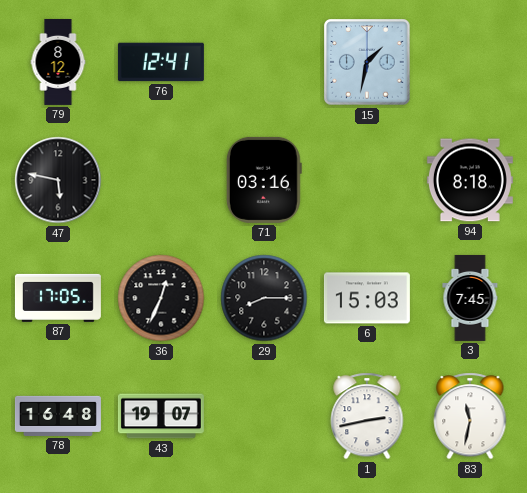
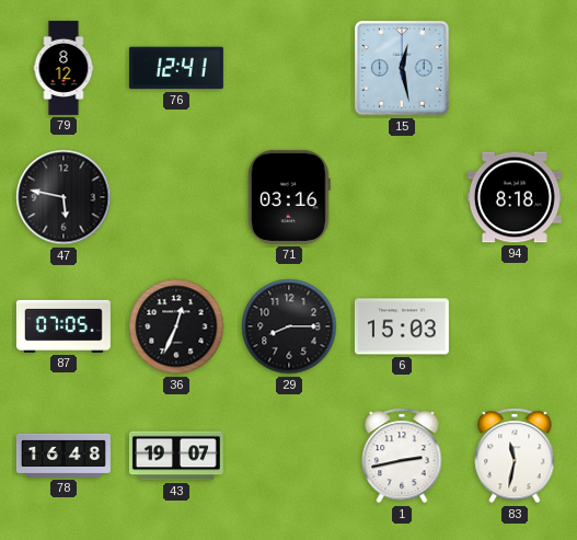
15: 1:32 -> 12:28
87: 17:05 -> 07:05
3: 7:45 -> none
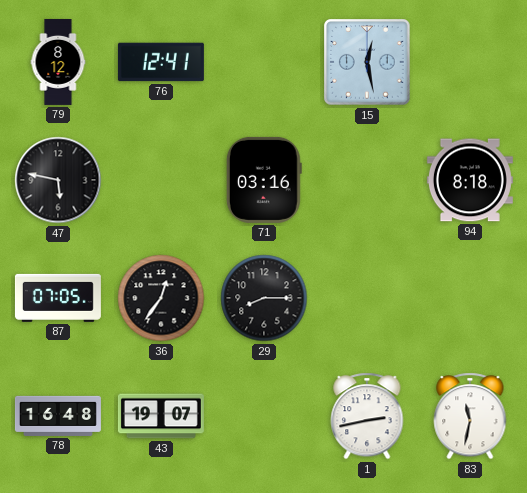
36: 12:34 -> 12:36
6: 15:03 -> none
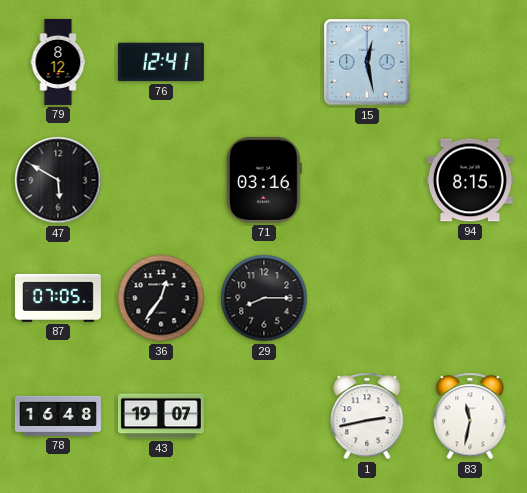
47: 5:47 -> 5:50
94: 8:18 -> 8:15
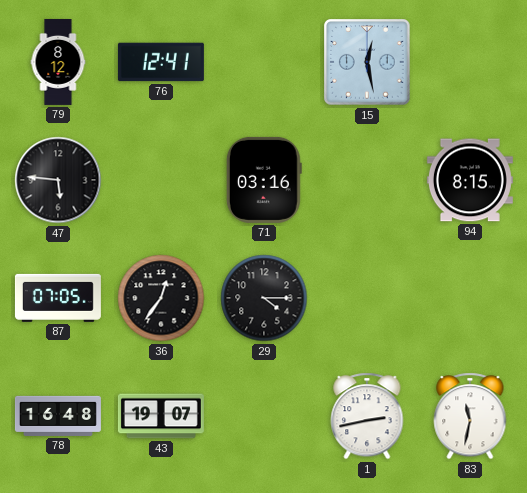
47: 5:50 -> 5:46
29: 8:15 -> 4:15
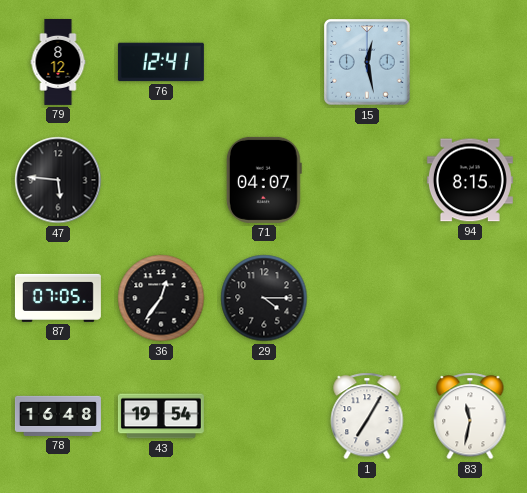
71: 03:16 -> 04:07
43: 19:07 -> 19:54
1: 2:43 -> 7:05
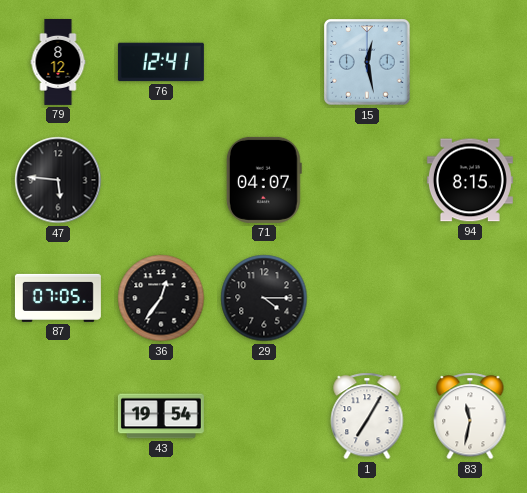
78: 16:48 -> none
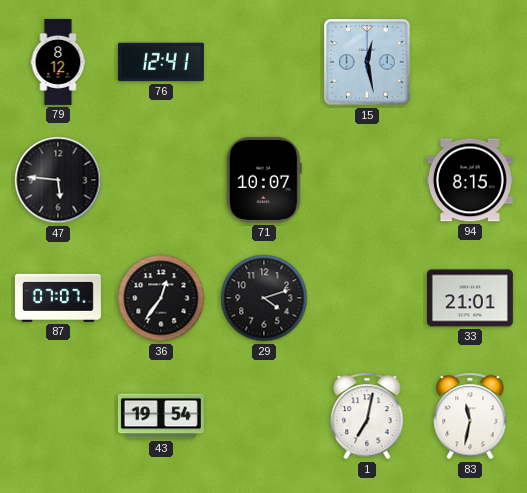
71: 04:07 -> 10:07
87: 07:05 -> 07:07
29: 4:15 -> 4:12
33: none -> 21:01
1: 7:05 -> 7:02
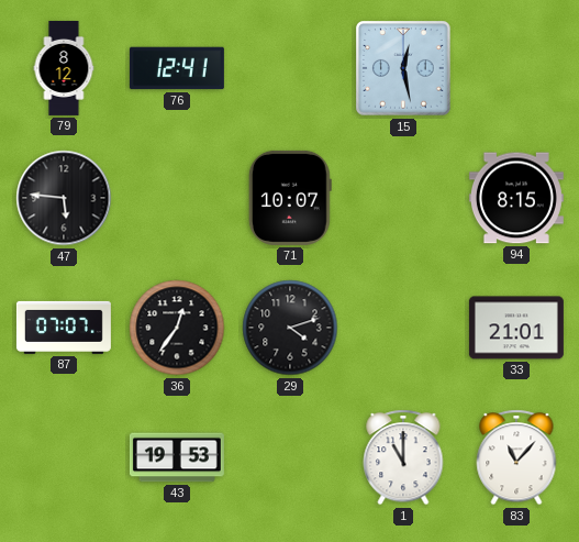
43: 19:54 -> 19:53
1: 7:02 -> 11:00
83: 11:32 -> 11:07
